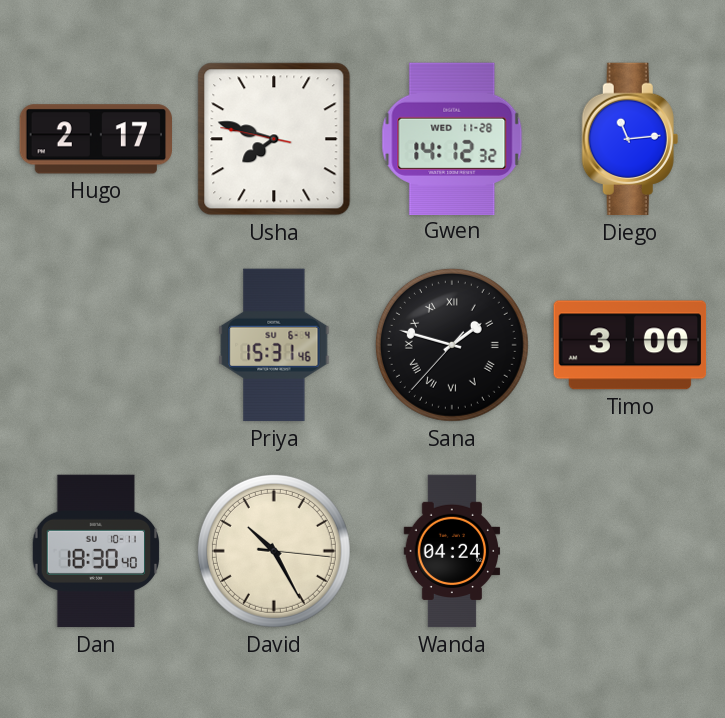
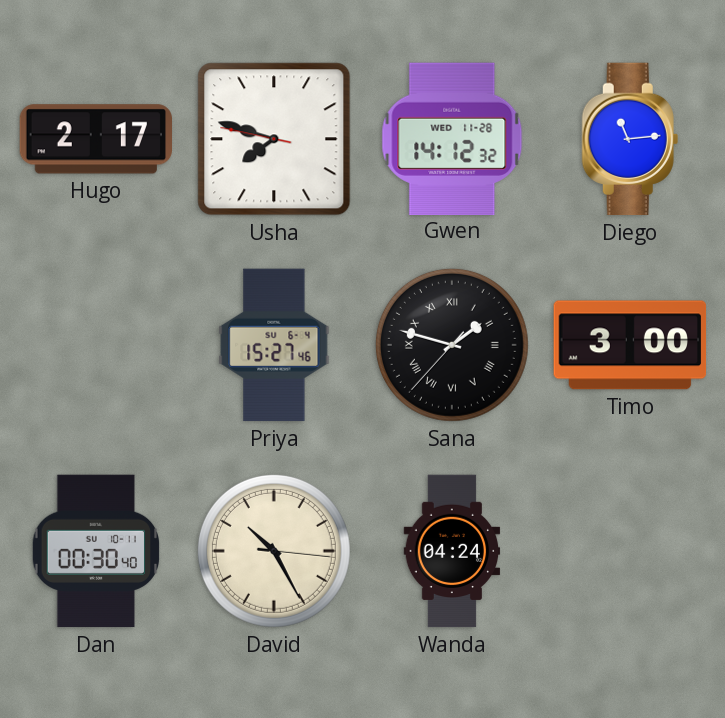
Priya: 15:31 -> 15:27
Dan: 18:30 -> 00:30
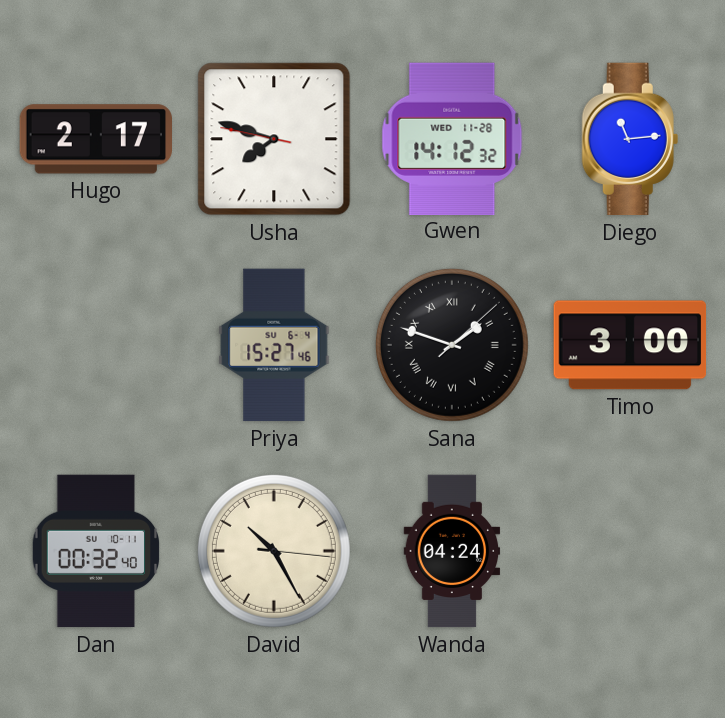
Sana: 1:47 -> 1:48
Dan: 00:30 -> 00:32
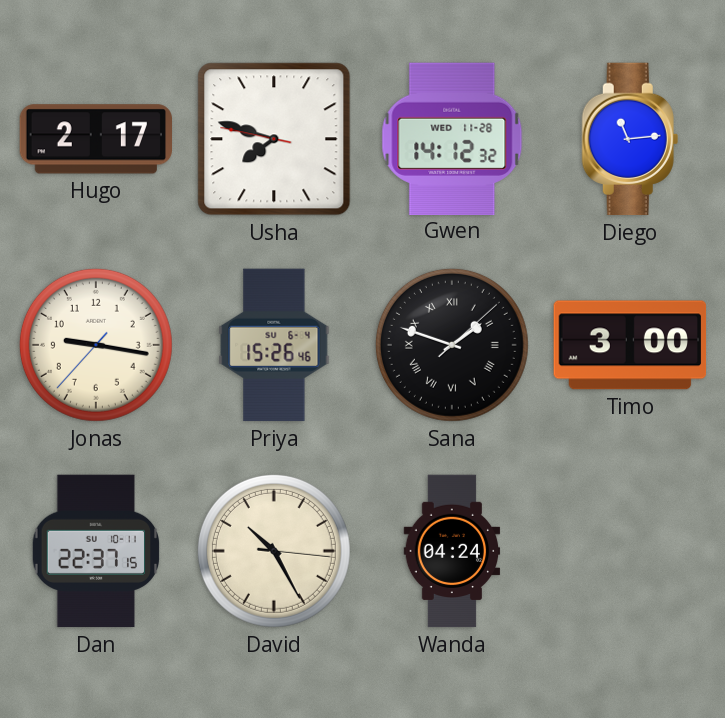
Jonas: none -> 9:16
Priya: 15:27 -> 15:26
Dan: 00:32 -> 22:37
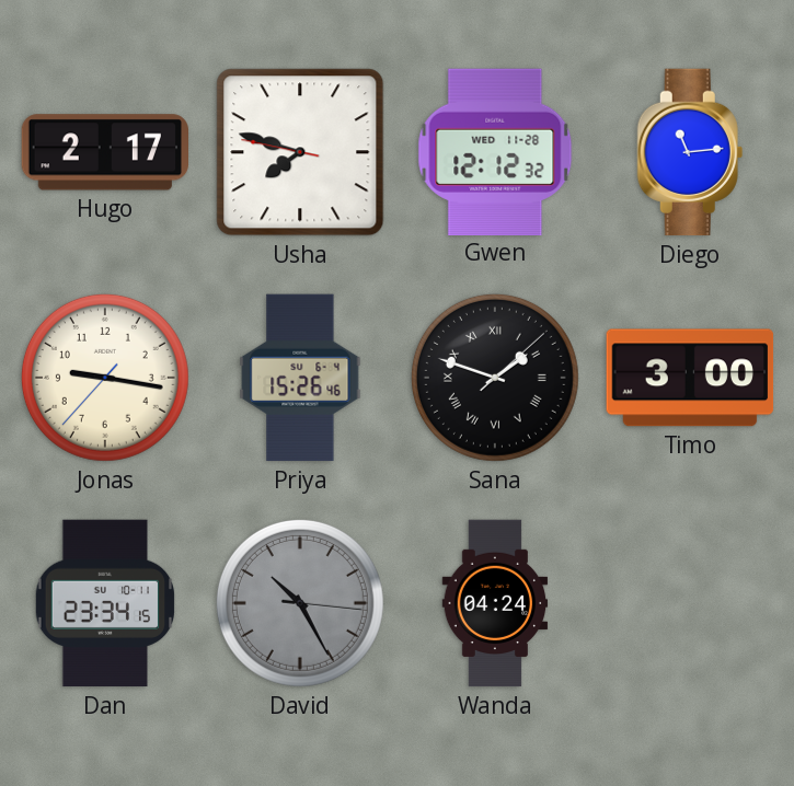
Gwen: 14:12 -> 12:12
Dan: 22:37 -> 23:34
David dial: cream -> grey
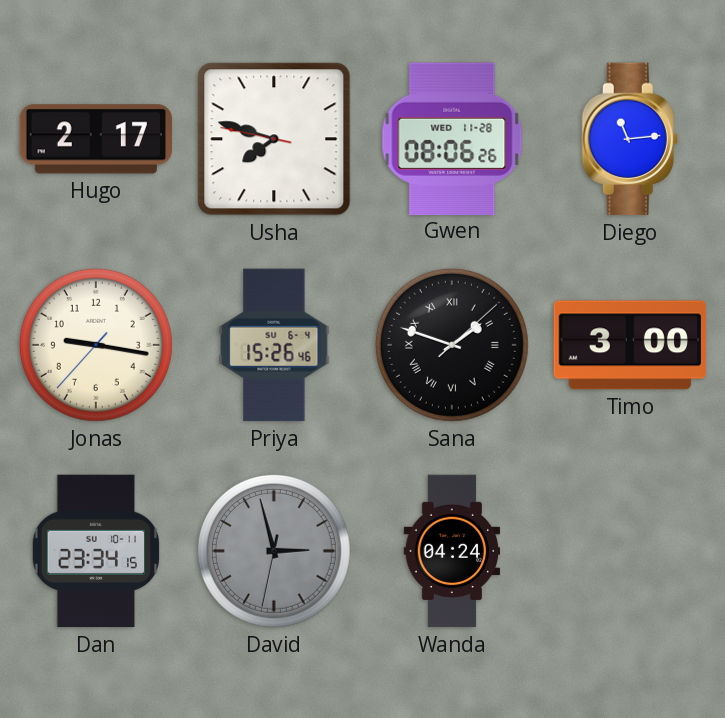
Gwen: 12:12 -> 08:06
David: 10:25 -> 2:57
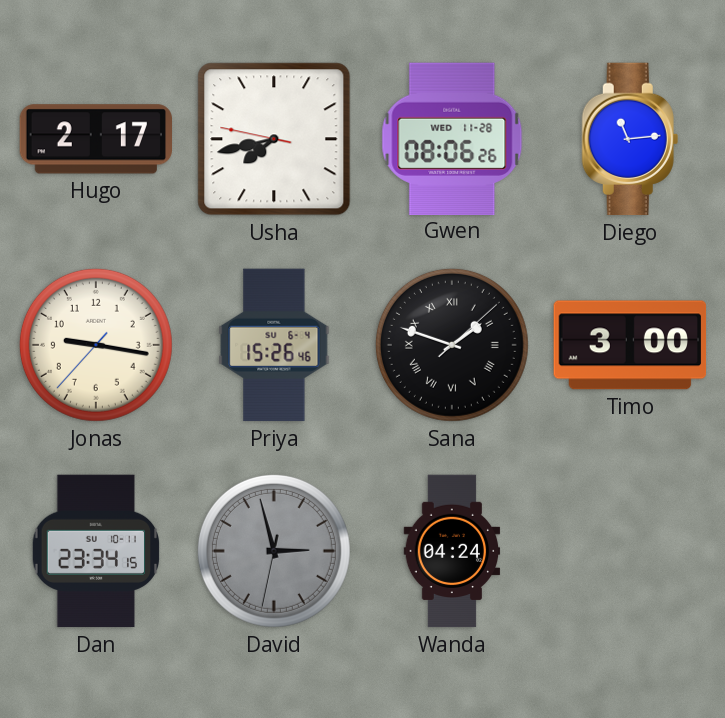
Usha: 7:47 -> 7:42
